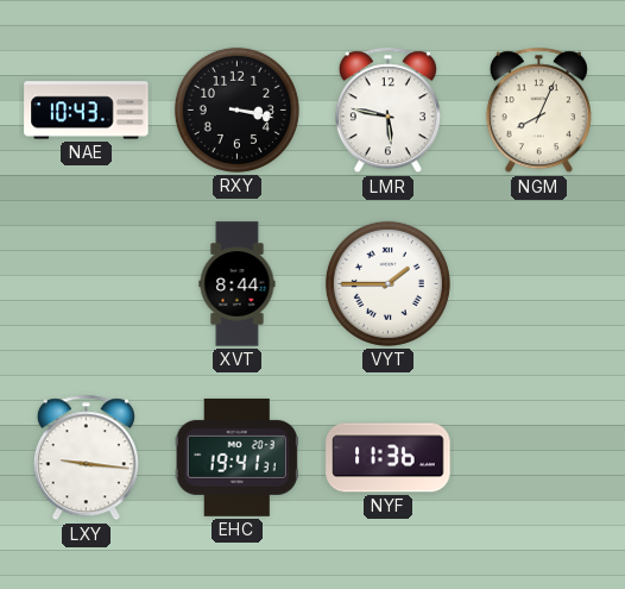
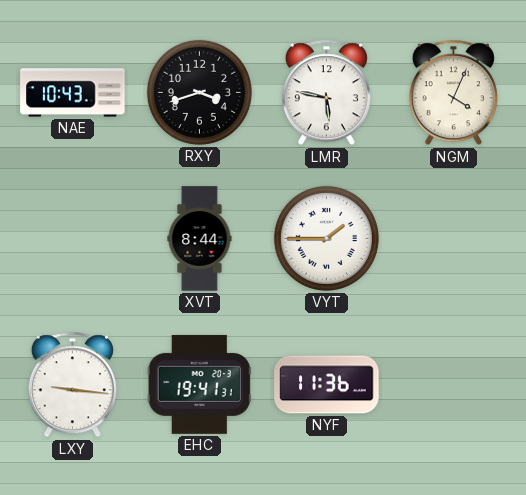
RXY: 3:17 -> 3:42
NGM: 8:04 -> 4:04
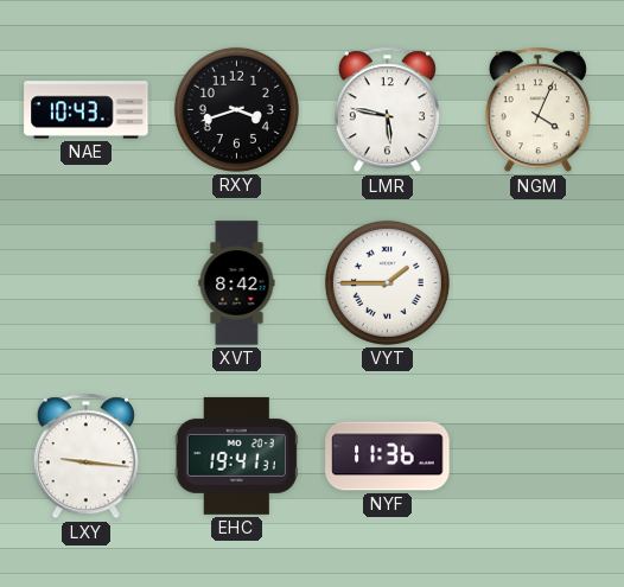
XVT: 8:44 -> 8:42
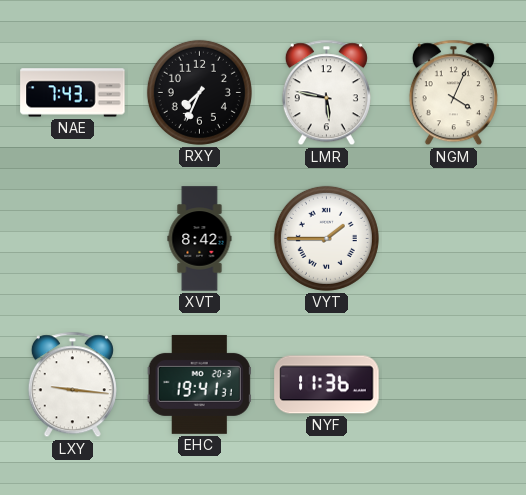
NAE: 10:43 -> 7:43
RXY: 3:42 -> 7:34
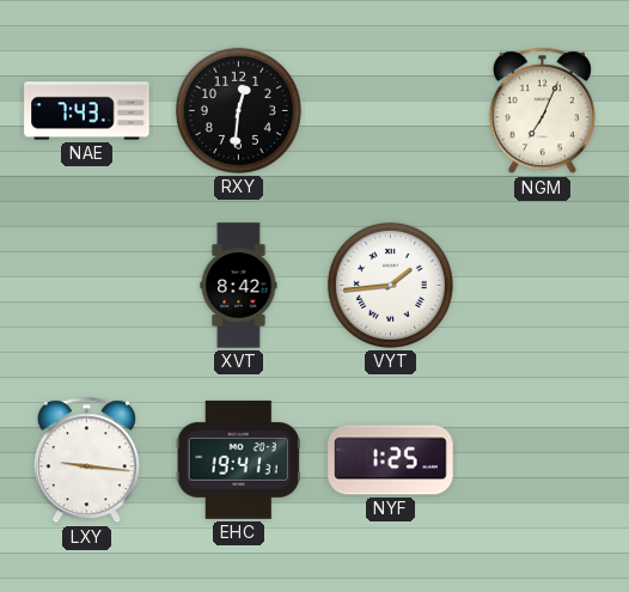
RXY: 7:34 -> 12:31
LMR: 5:47 -> none
NGM: 4:04 -> 7:04
VYT: 1:45 -> 1:44
NYF: 11:36 -> 1:25
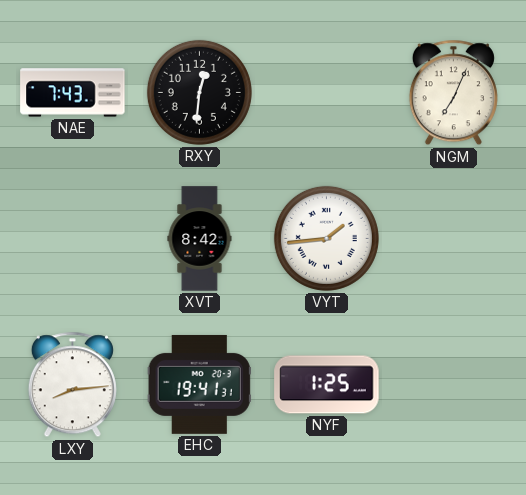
LXY: 9:16 -> 8:14
